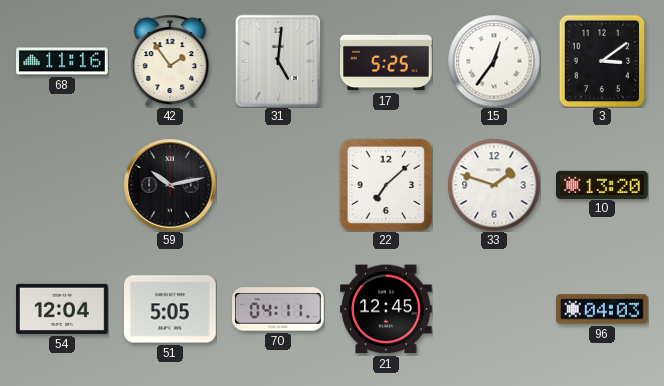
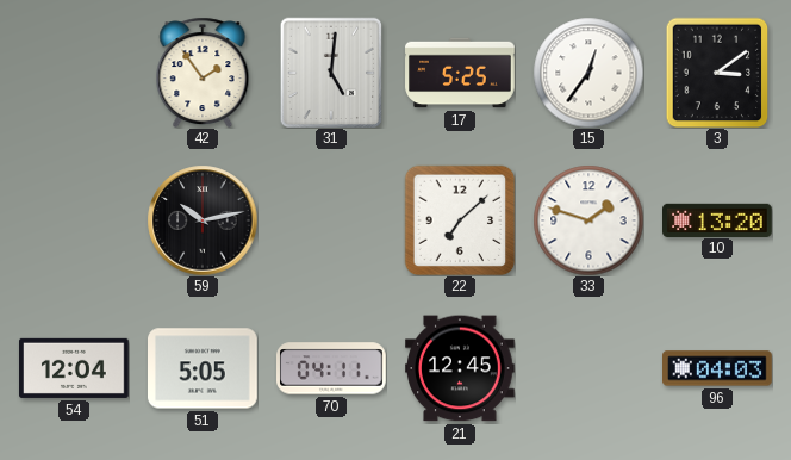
68: 11:16 -> none
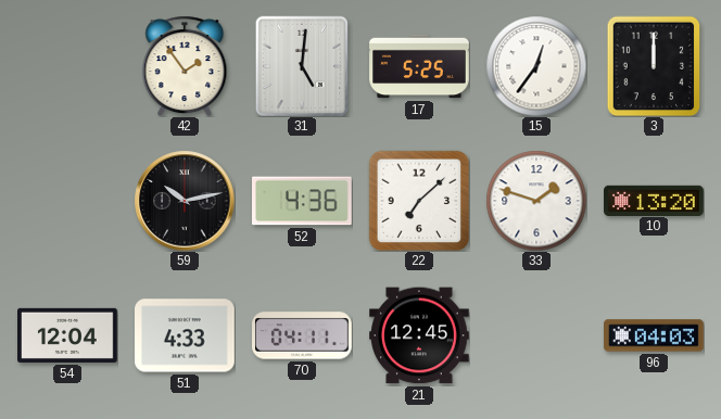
3: 3:09 -> 12:00
52: none -> 4:36
51: 5:05 -> 4:33
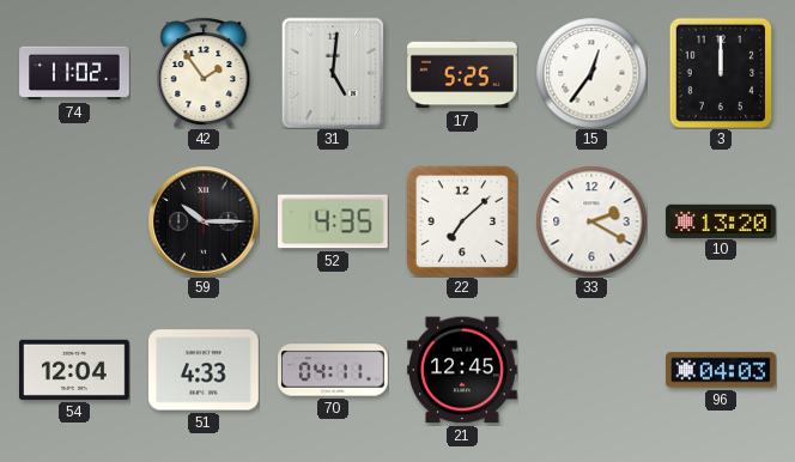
74: none -> 11:02
59: 10:13 -> 10:15
52: 4:36 -> 4:35
33: 1:48 -> 2:20
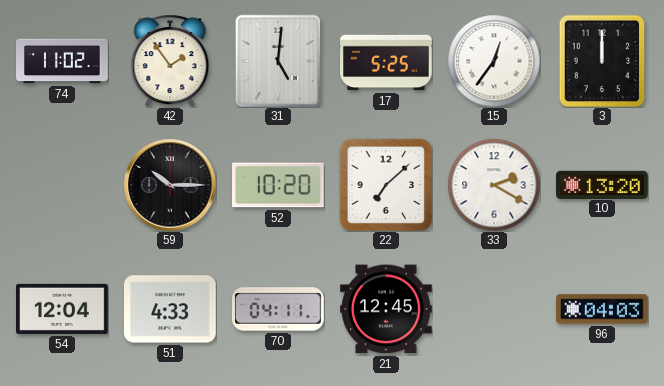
52: 4:35 -> 10:20
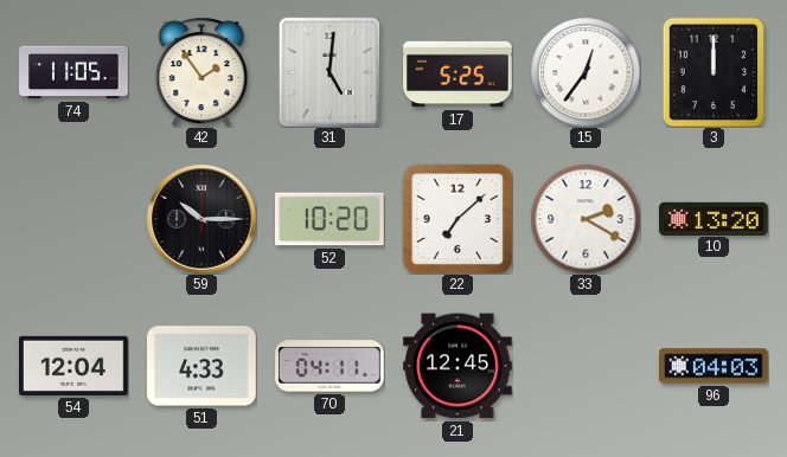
74: 11:02 -> 11:05
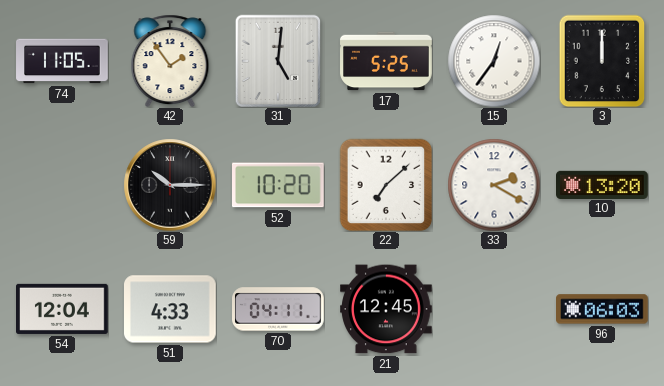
96: 04:03 -> 06:03
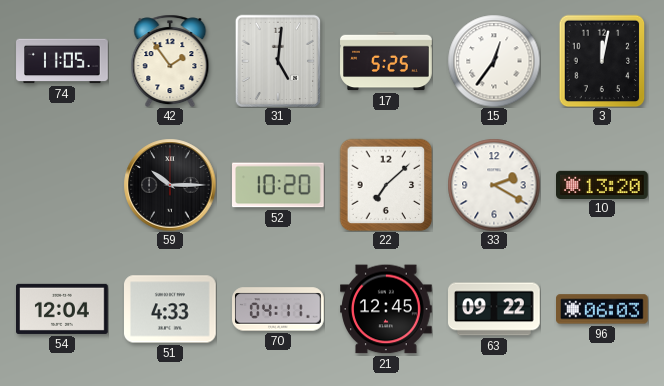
3: 12:00 -> 12:02
63: none -> 09:22
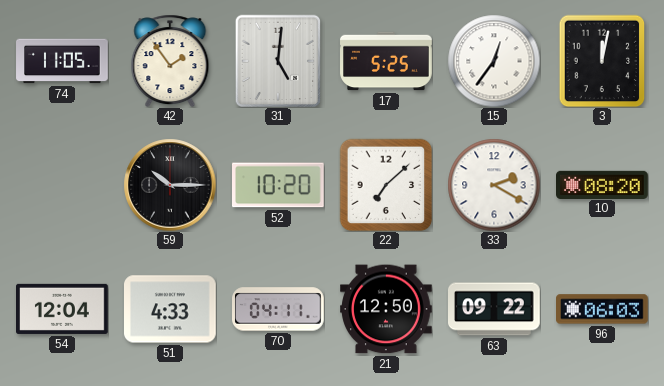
10: 13:20 -> 08:20
21: 12:45 -> 12:50
